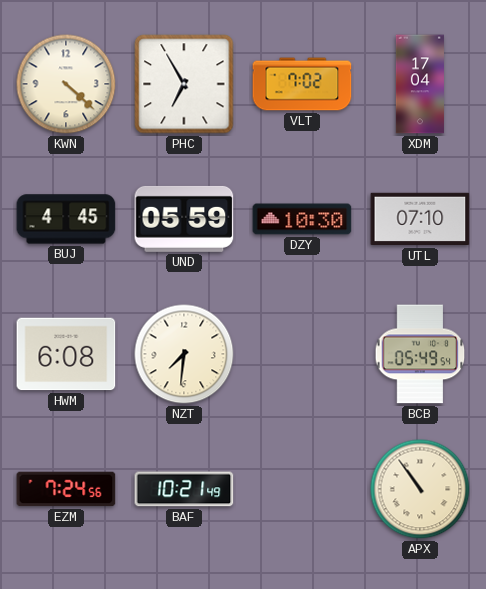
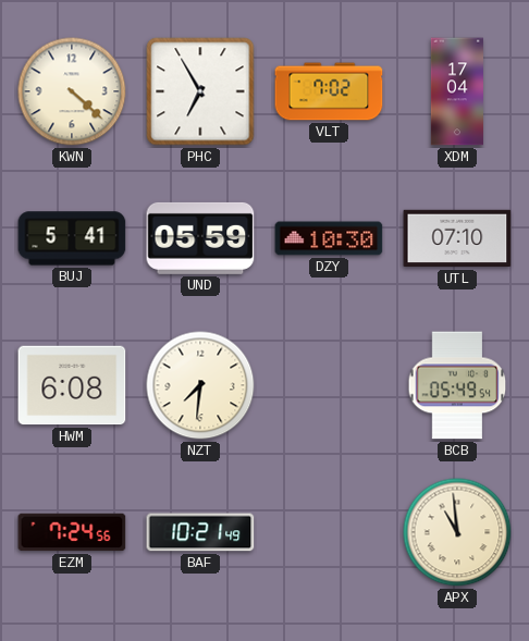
BUJ: 4:45 -> 5:41
APX: 10:54 -> 10:59
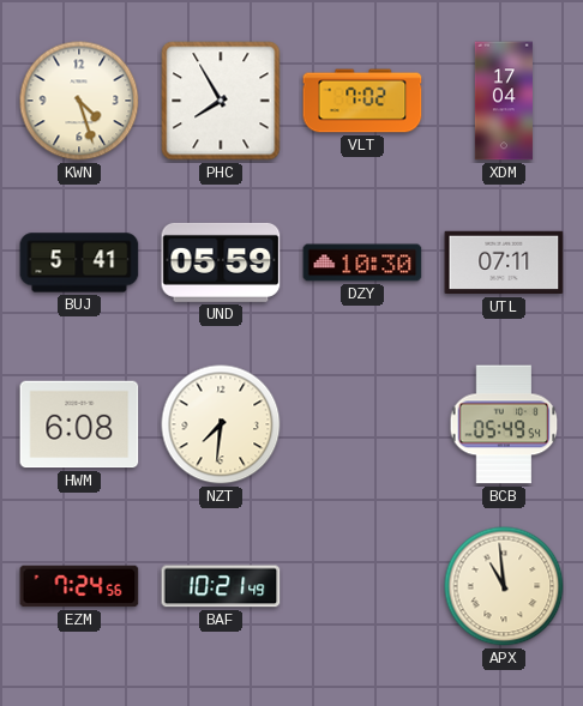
KWN: 4:22 -> 4:27
PHC: 6:55 -> 7:55
UTL: 07:10 -> 07:11
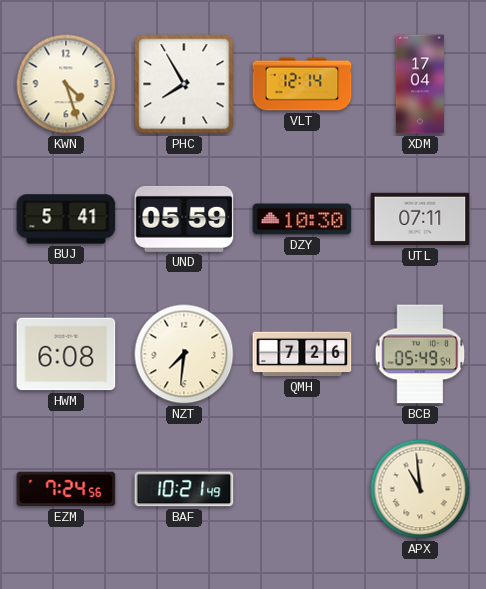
VLT: 7:02 -> 12:14
QMH: none -> 7:26
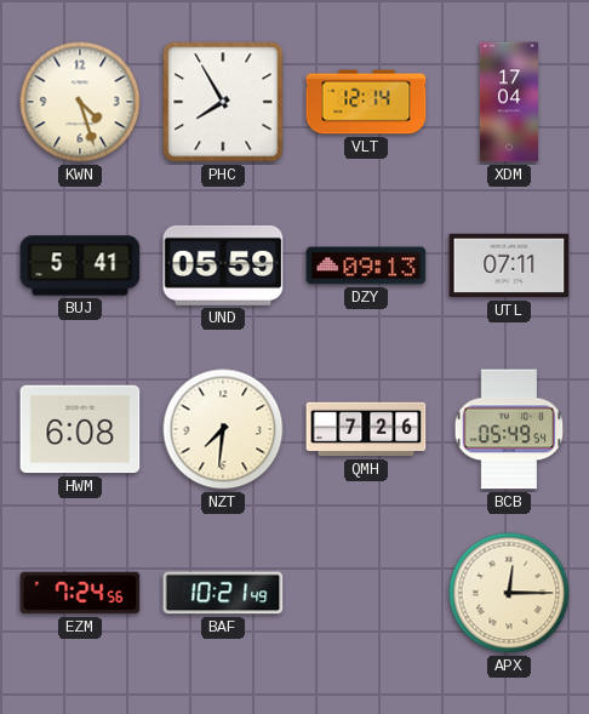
DZY: 10:30 -> 09:13
APX: 10:59 -> 12:15
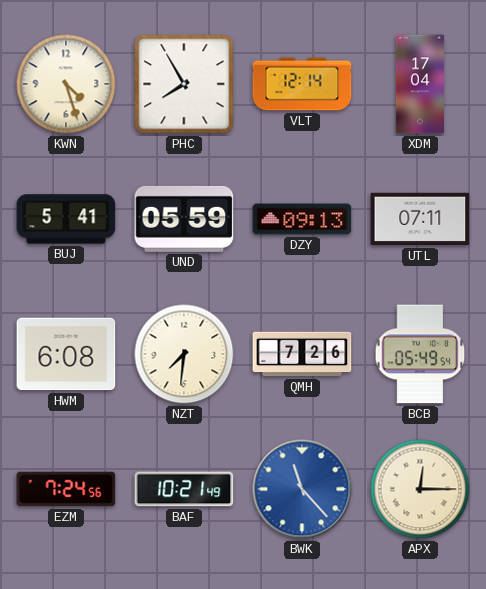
BWK: none -> 11:23
